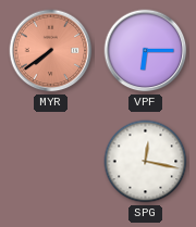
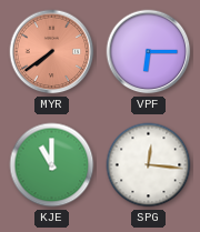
KJE: none -> 11:00
SPG: 12:17 -> 12:16
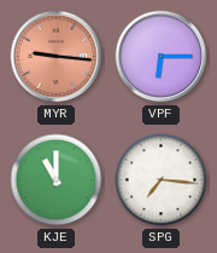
MYR: 7:39 -> 9:16
SPG: 12:16 -> 7:16
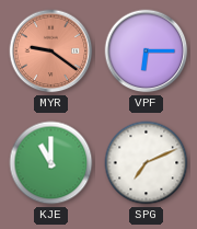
MYR: 9:16 -> 9:21
SPG: 7:16 -> 7:11
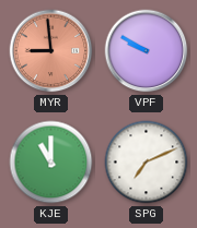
MYR: 9:21 -> 8:59
VPF: 6:15 -> 9:50
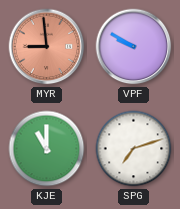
SPG: 7:11 -> 7:12
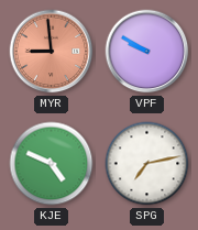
KJE: 11:00 -> 4:49
SPG: 7:12 -> 7:13
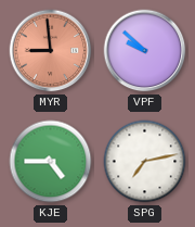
VPF: 9:50 -> 9:52
KJE: 4:49 -> 4:45
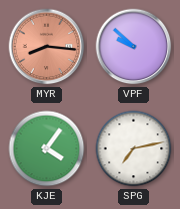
MYR: 8:59 -> 8:16
KJE: 4:45 -> 4:06
